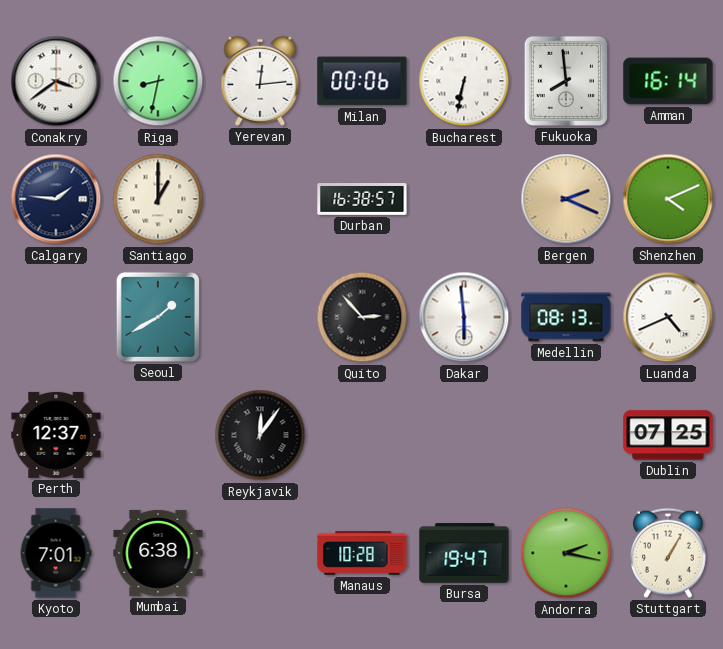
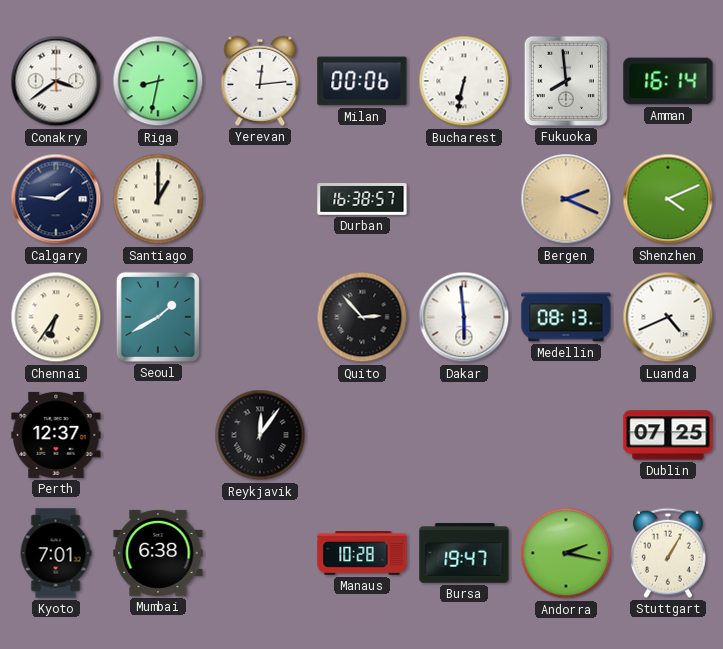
Chennai: none -> 6:36
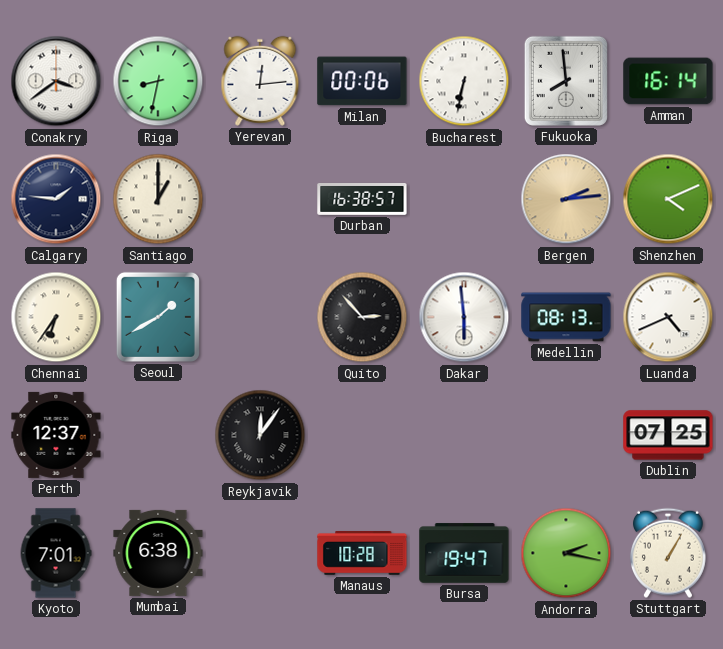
Bergen: 2:19 -> 2:14
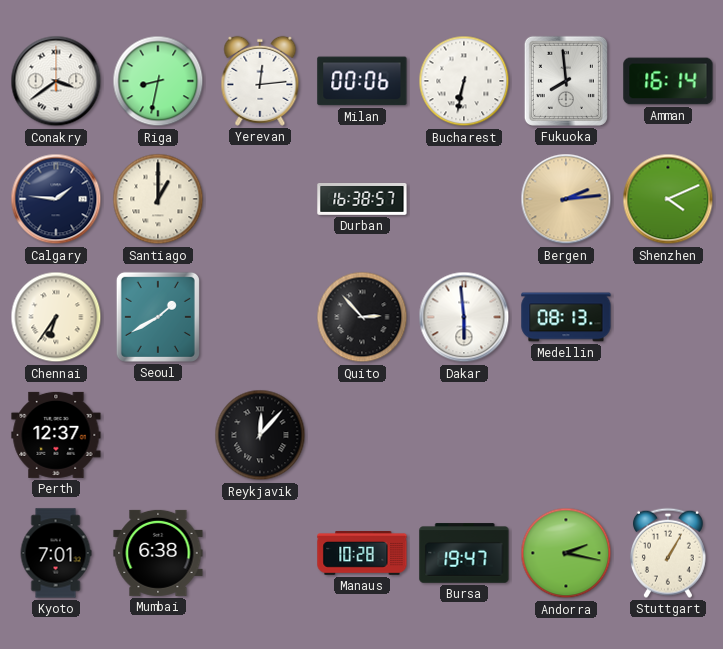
Luanda: 4:41 -> none
Reykjavik: 12:06 -> 12:07
Dublin: 07:25 -> none
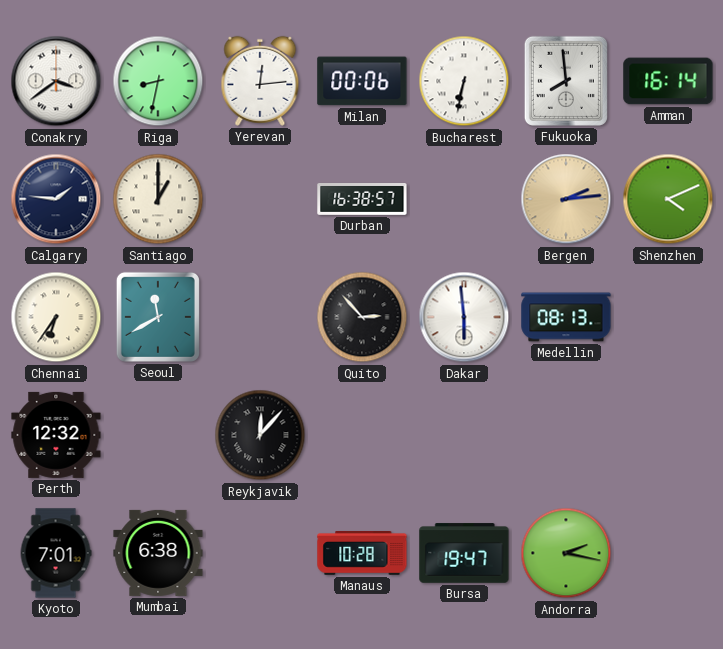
Seoul: 1:40 -> 11:40
Perth: 12:37 -> 12:32
Stuttgart: 1:05 -> none
